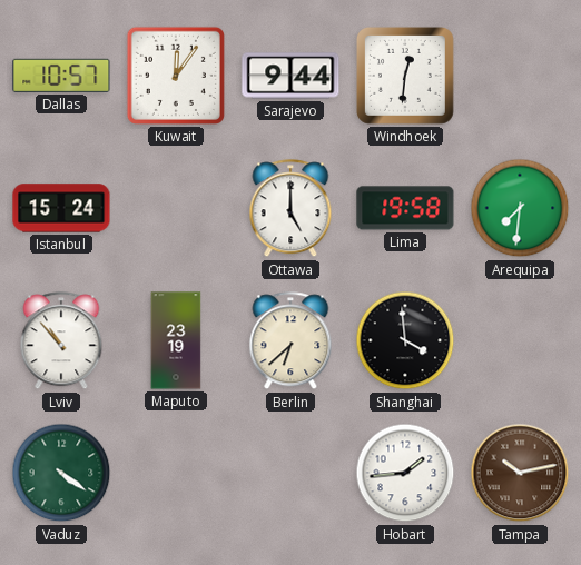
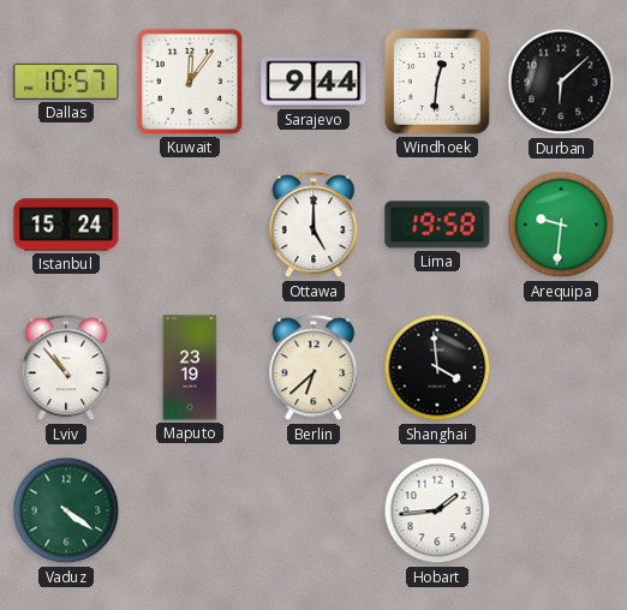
Durban: none -> 6:08
Arequipa: 7:31 -> 9:31
Tampa: 10:13 -> none
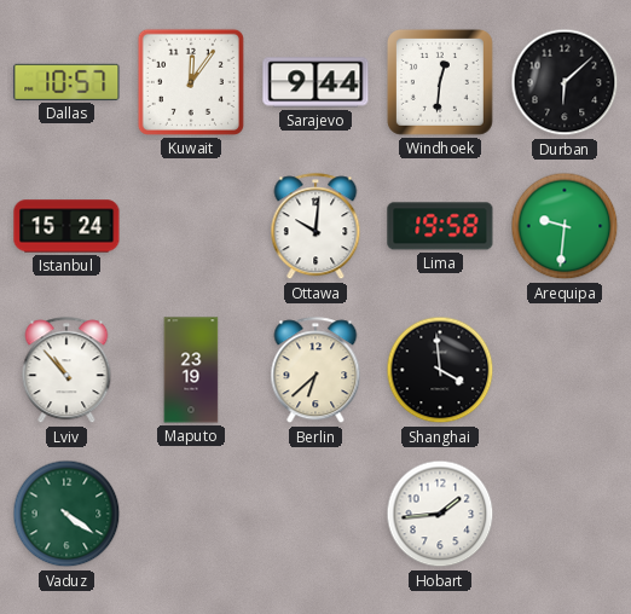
Ottawa: 5:00 -> 10:01
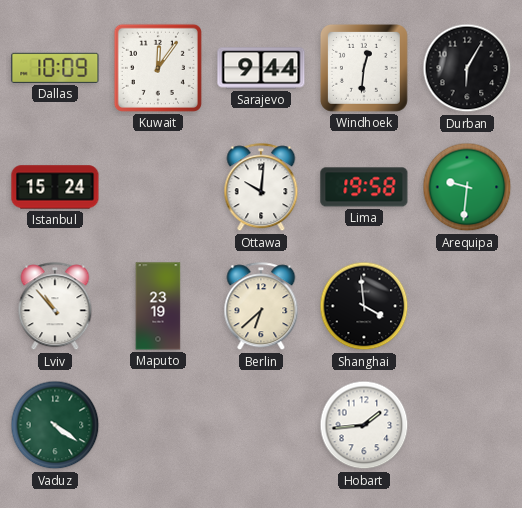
Dallas: 10:57 -> 10:09
Durban: 6:08 -> 6:05
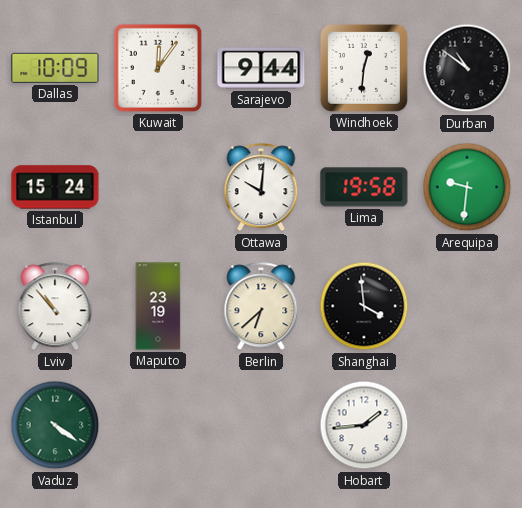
Durban: 6:05 -> 10:51
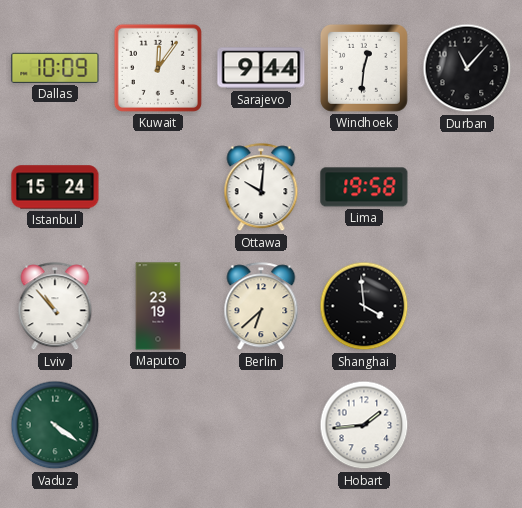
Durban: 10:51 -> 11:07
Arequipa: 9:31 -> none
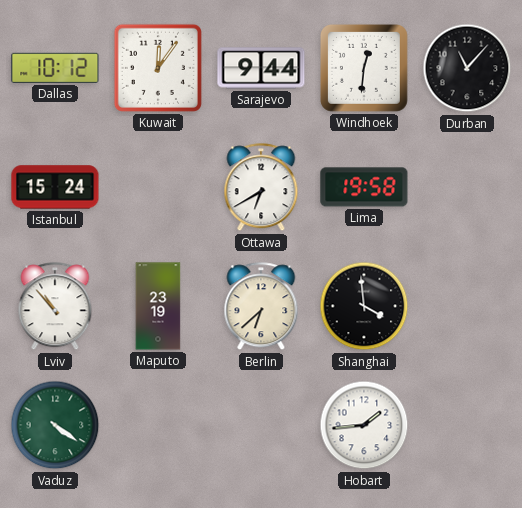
Dallas: 10:09 -> 10:12
Ottawa: 10:01 -> 6:40
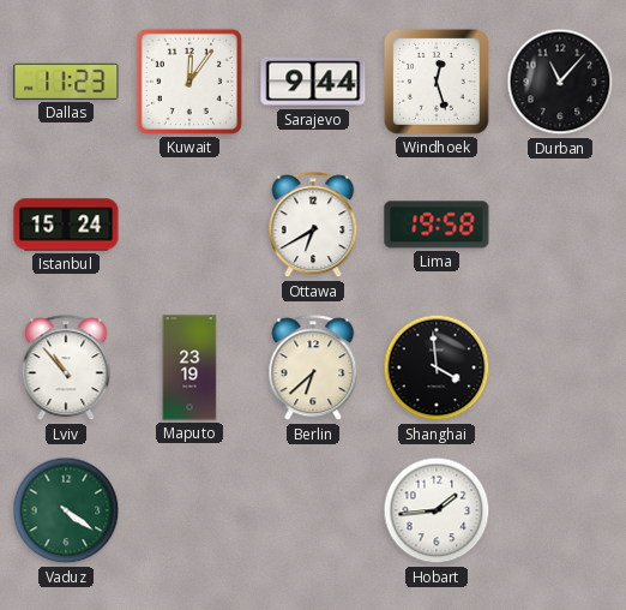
Dallas: 10:12 -> 11:23
Windhoek: 12:31 -> 12:27
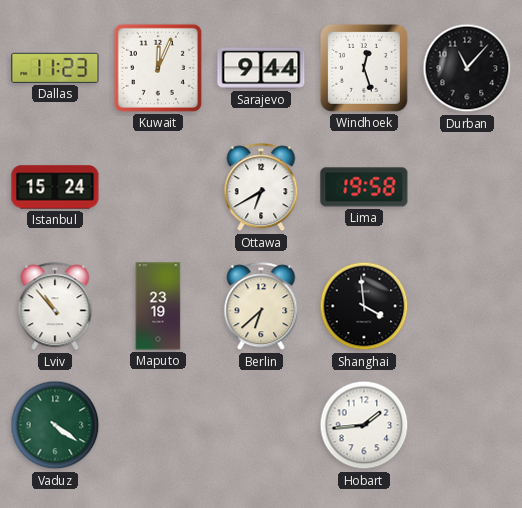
Kuwait: 12:06 -> 12:04
